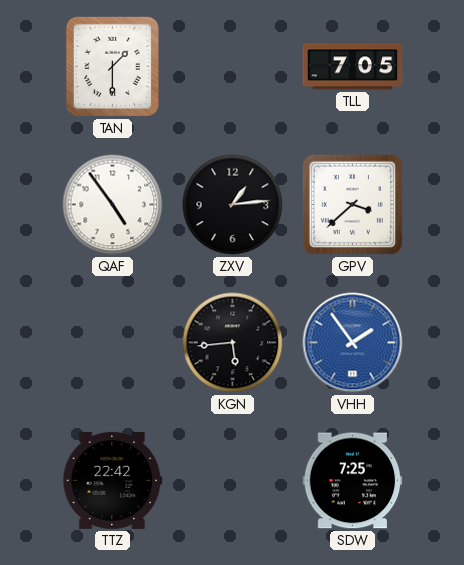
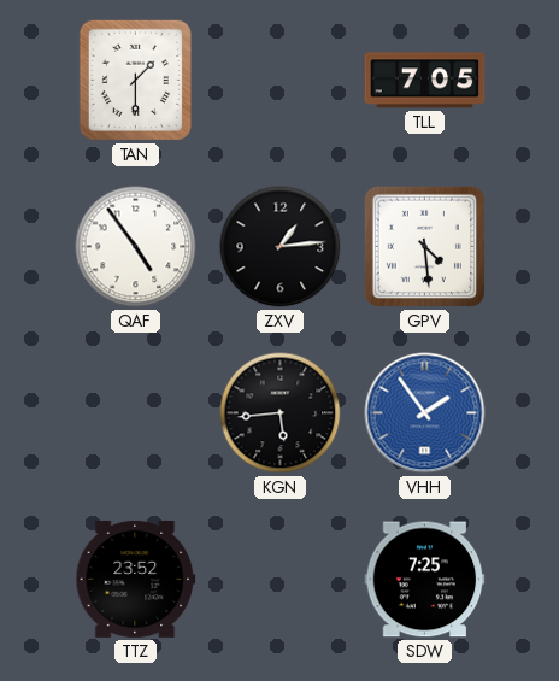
GPV: 3:38 -> 4:29
TTZ: 22:42 -> 23:52
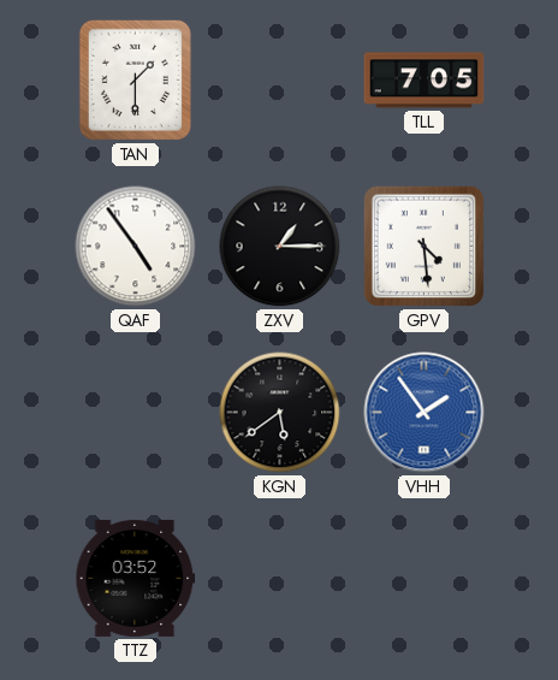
ZXV: 1:14 -> 1:15
KGN: 5:44 -> 5:39
TTZ: 23:52 -> 03:52
SDW: 7:25 -> none
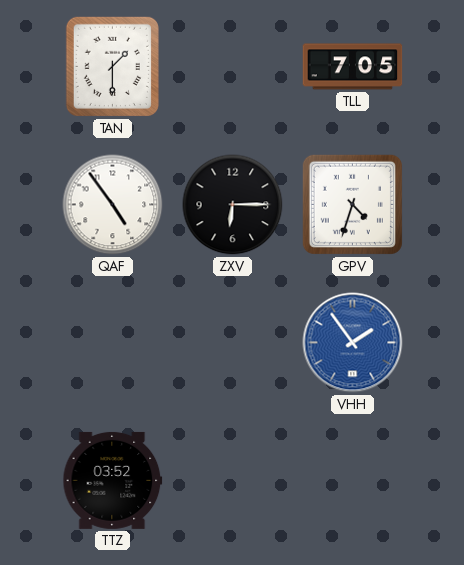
ZXV: 1:15 -> 6:15
GPV: 4:29 -> 4:33
KGN: 5:39 -> none
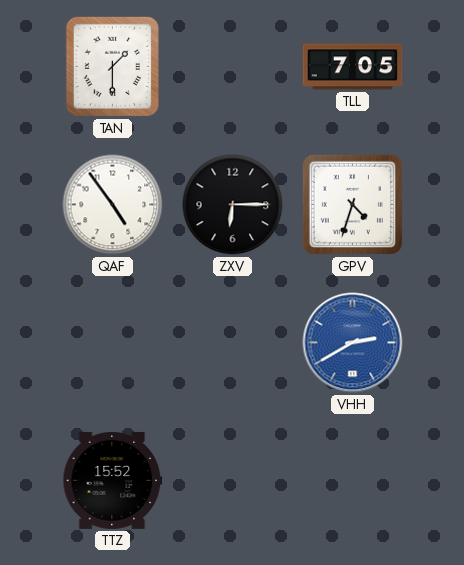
VHH: 1:54 -> 2:40
TTZ: 03:52 -> 15:52
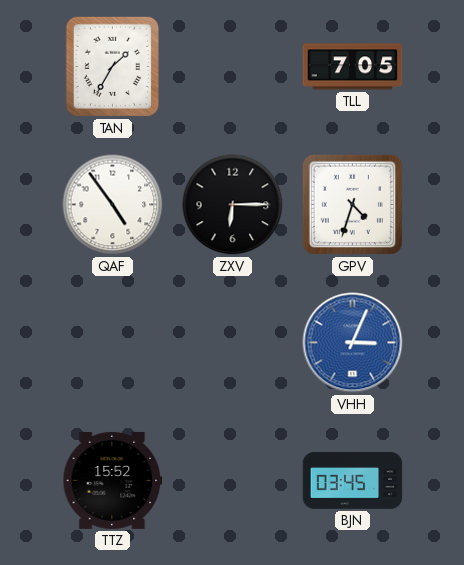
TAN: 1:30 -> 1:35
VHH: 2:40 -> 3:04
BJN: none -> 03:45
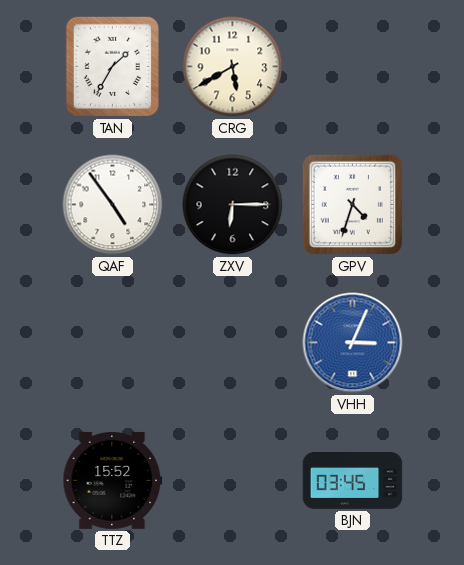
CRG: none -> 5:40
TLL: 7:05 -> none
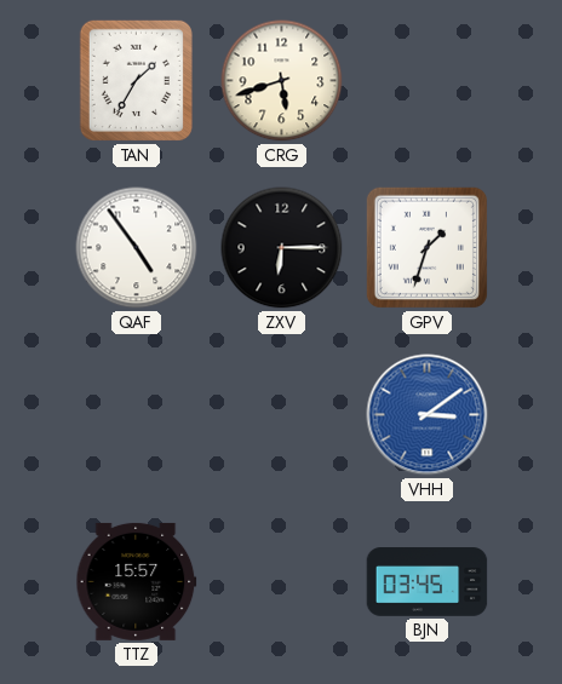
CRG: 5:40 -> 5:42
GPV: 4:33 -> 1:33
VHH: 3:04 -> 3:09
TTZ: 15:52 -> 15:57
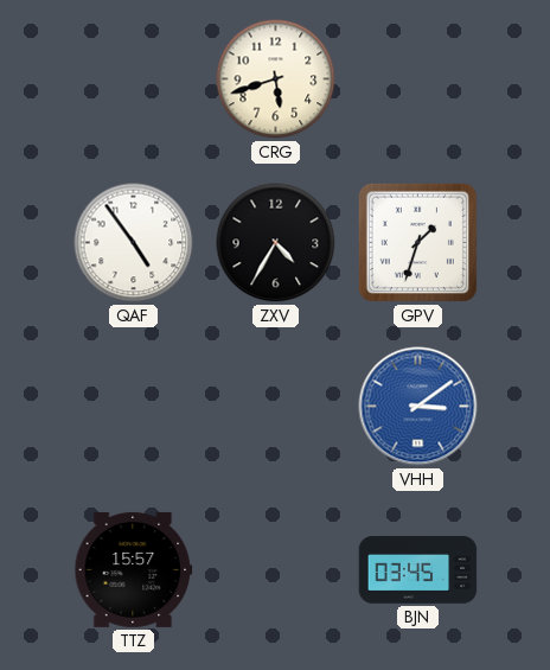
TAN: 1:35 -> none
ZXV: 6:15 -> 4:35
